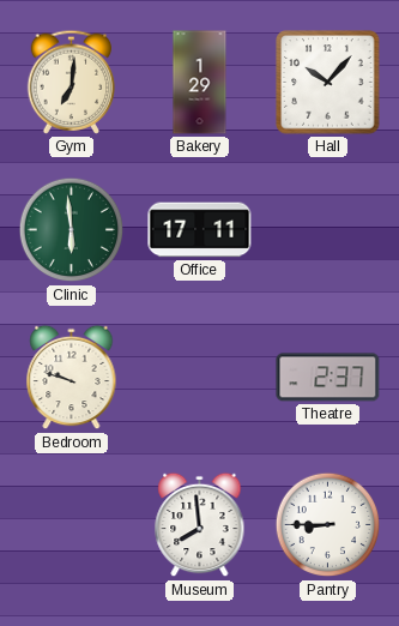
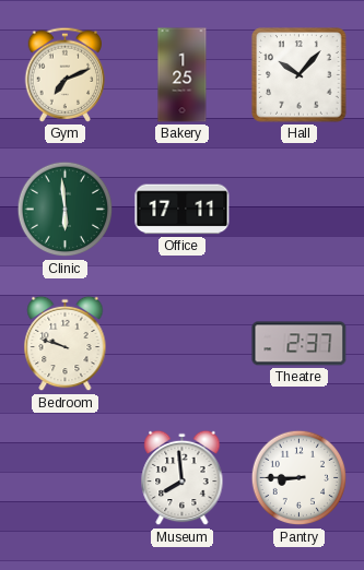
Gym: 7:01 -> 7:11
Bakery: 1:29 -> 1:25
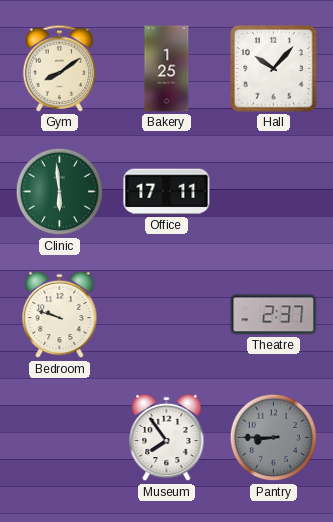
Gym: 7:11 -> 8:09
Museum: 7:59 -> 7:54
Pantry dial: white -> grey
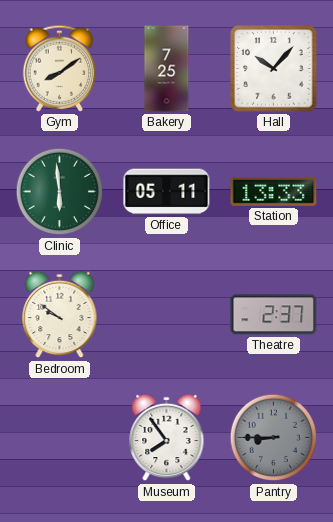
Bakery: 1:25 -> 7:25
Office: 17:11 -> 05:11
Station: none -> 13:33
Bedroom: 9:48 -> 9:51
